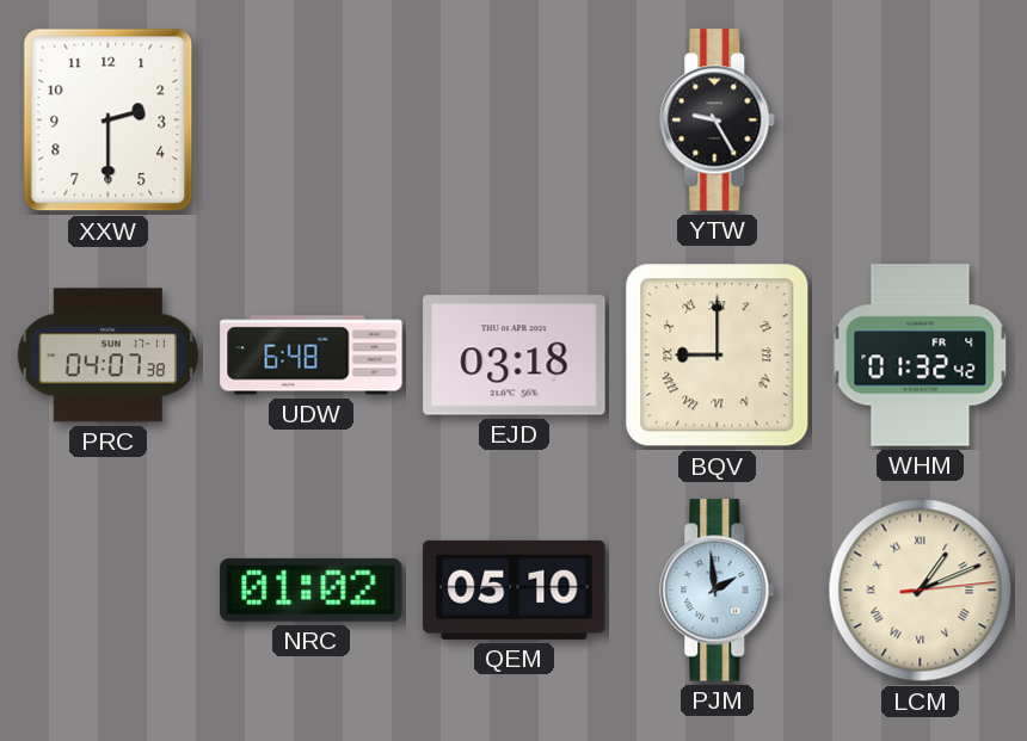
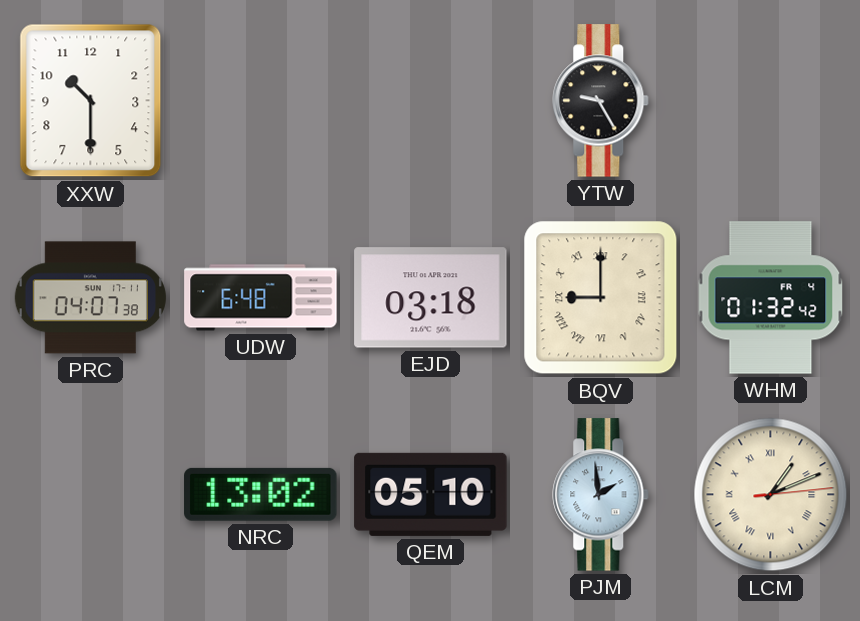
XXW: 2:30 -> 10:30
NRC: 01:02 -> 13:02
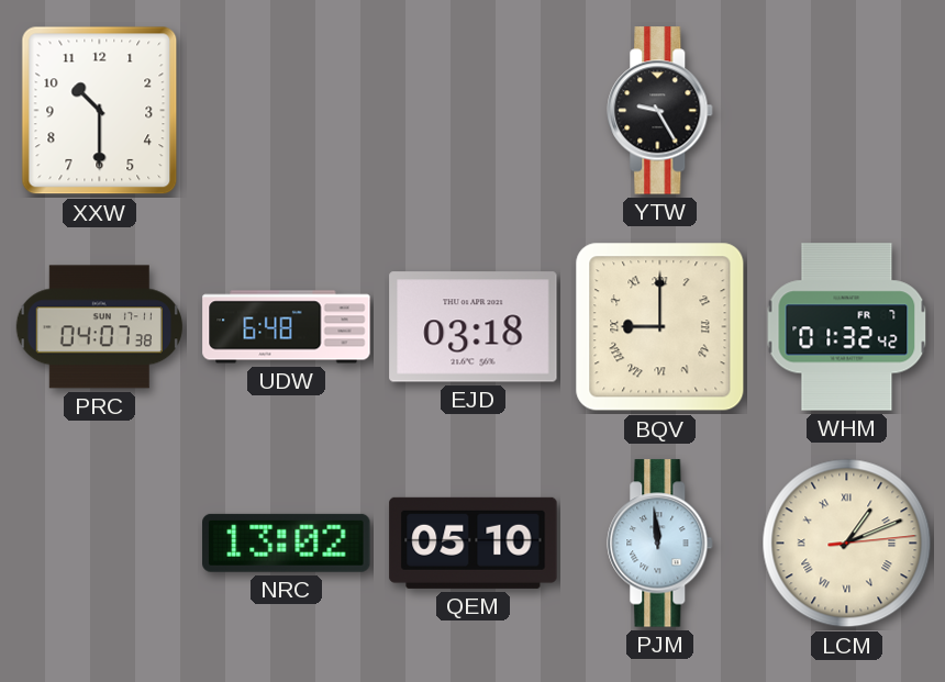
WHM date: FR 4 -> FR 7
PJM: 1:59 -> 11:59
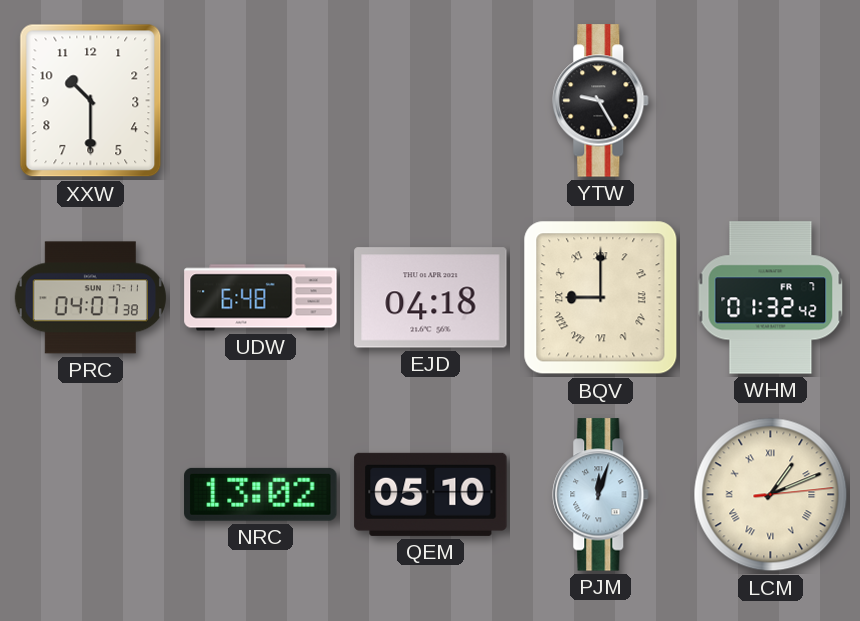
EJD: 03:18 -> 04:18
PJM: 11:59 -> 12:03
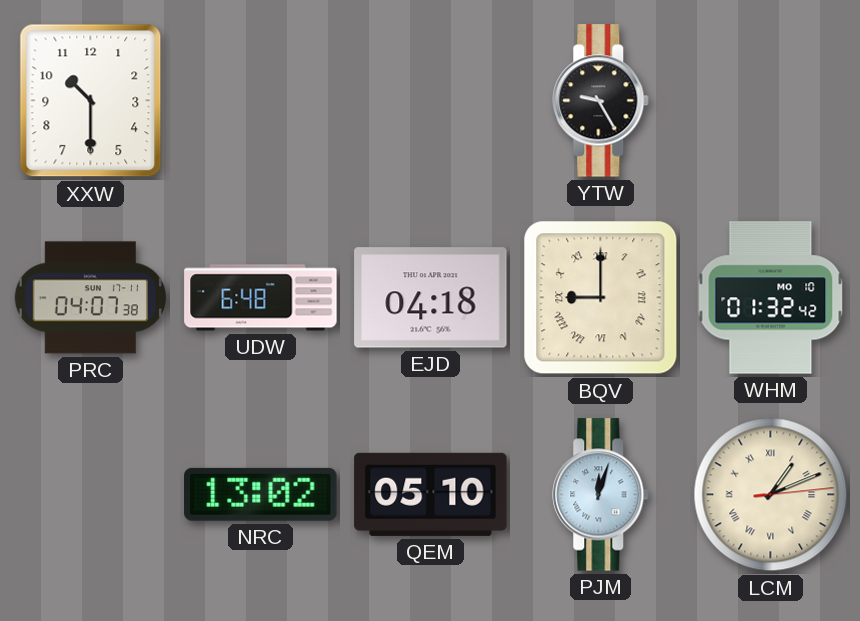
WHM date: FR 7 -> MO 10
